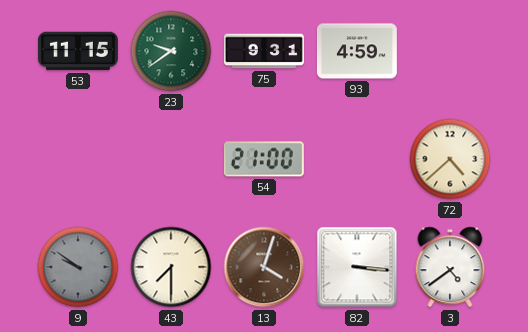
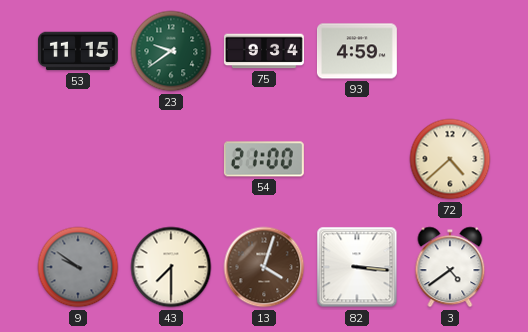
75: 9:31 -> 9:34
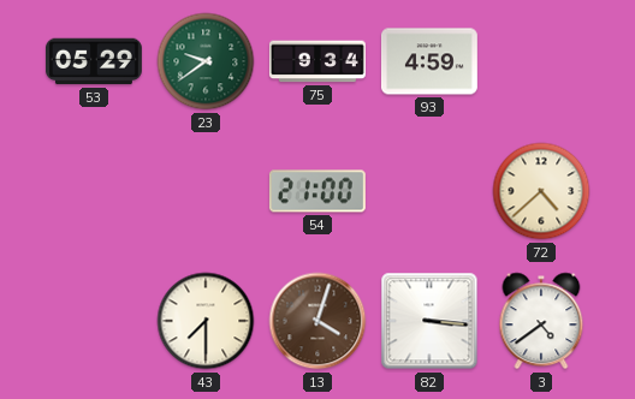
53: 11:15 -> 05:29
9: 9:51 -> none
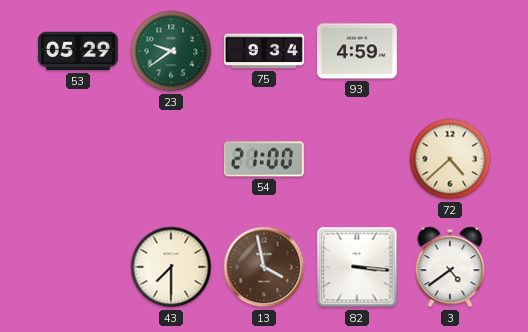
13: 4:03 -> 3:58
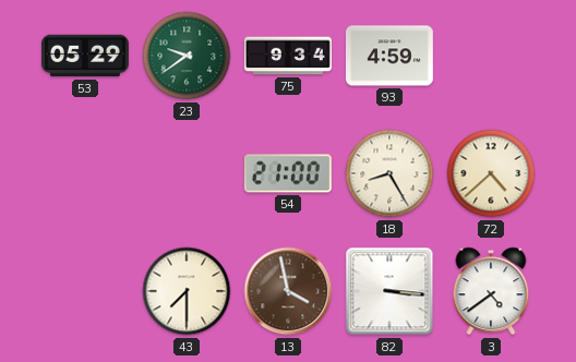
18: none -> 8:25
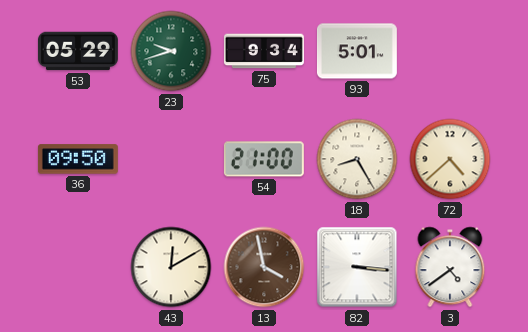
23: 9:39 -> 9:42
93: 4:59 -> 5:01
36: none -> 09:50
43: 7:30 -> 12:10
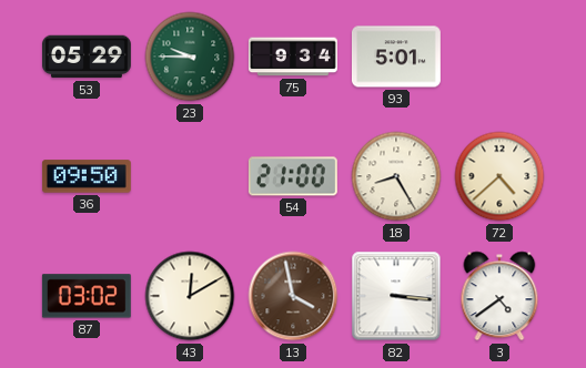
23: 9:42 -> 9:45
87: none -> 03:02
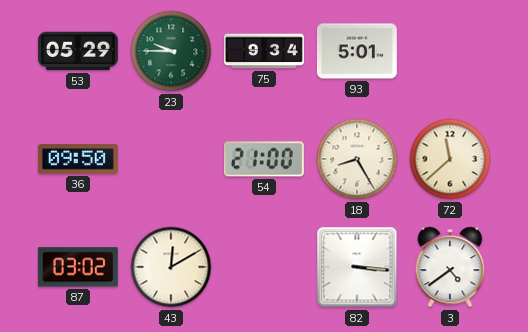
72: 4:38 -> 11:38
13: 3:58 -> none
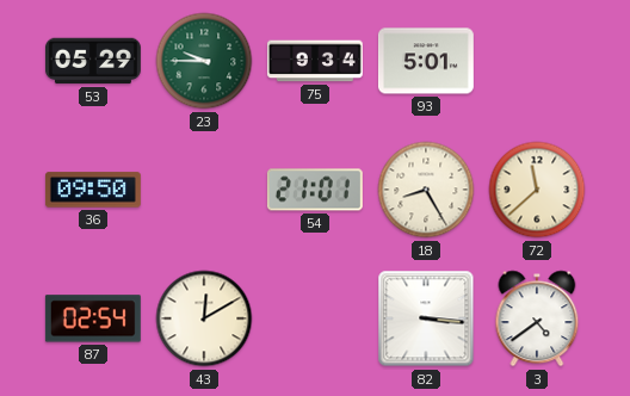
54: 21:00 -> 21:01
87: 03:02 -> 02:54
